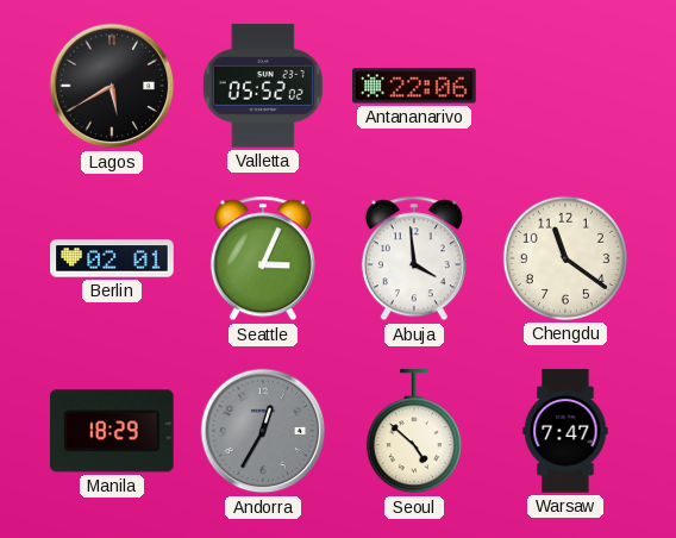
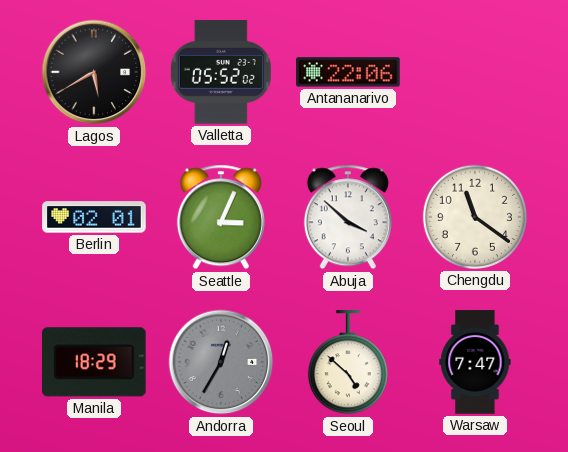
Abuja: 3:59 -> 3:52
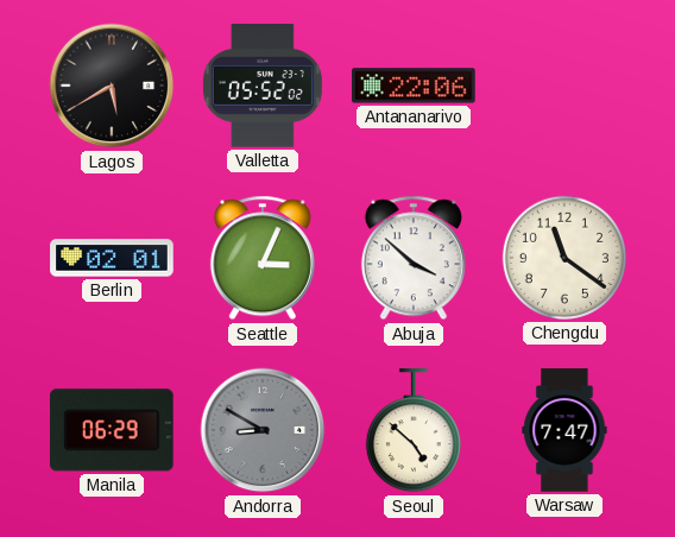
Manila: 18:29 -> 06:29
Andorra: 12:35 -> 8:50
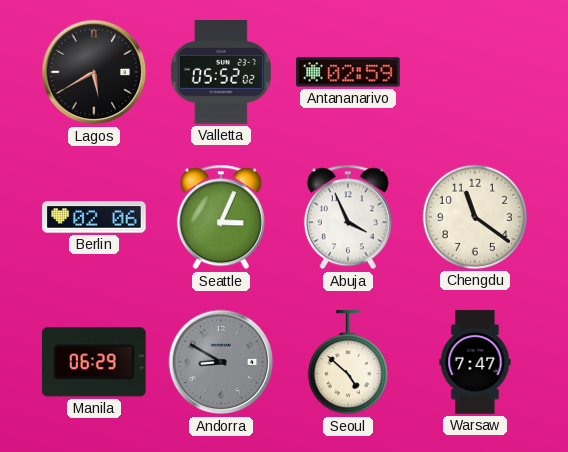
Antananarivo: 22:06 -> 02:59
Berlin: 02:01 -> 02:06
Abuja: 3:52 -> 3:56
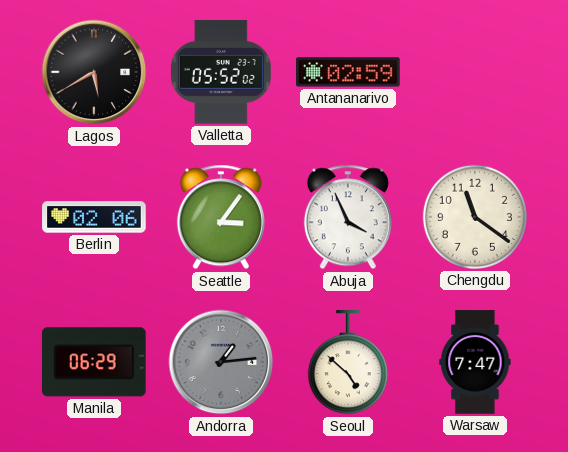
Seattle: 3:04 -> 3:06
Andorra: 8:50 -> 1:14
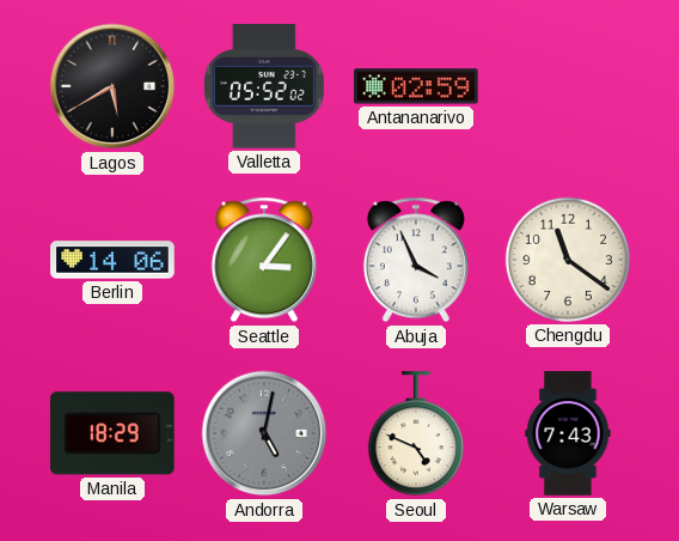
Berlin: 02:06 -> 14:06
Manila: 06:29 -> 18:29
Andorra: 1:14 -> 5:02
Seoul: 4:52 -> 4:49
Warsaw: 7:47 -> 7:43
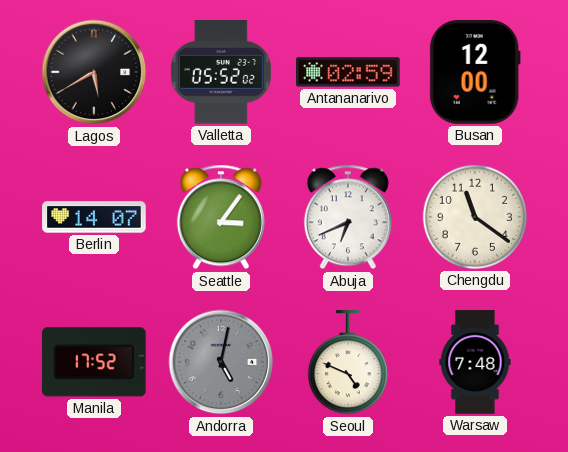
Busan: none -> 12:00
Berlin: 14:06 -> 14:07
Abuja: 3:56 -> 6:41
Manila: 18:29 -> 17:52
Warsaw: 7:43 -> 7:48
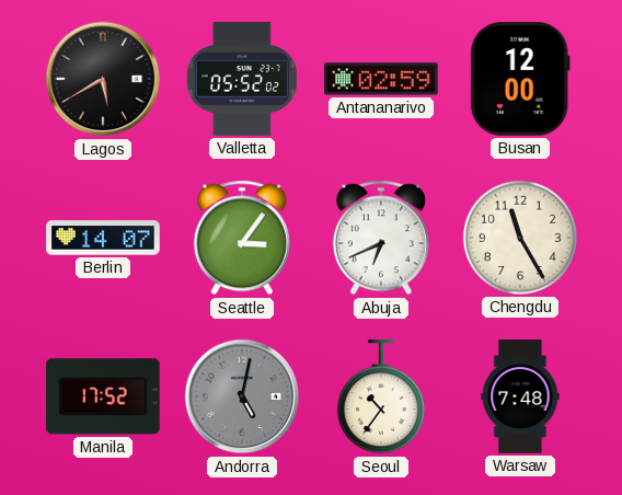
Chengdu: 11:21 -> 11:25
Seoul: 4:49 -> 10:36
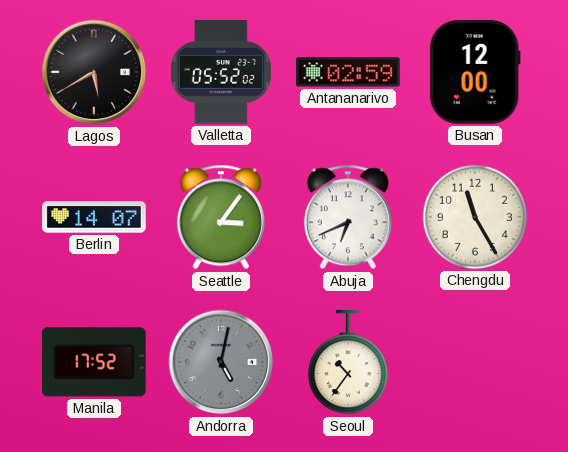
Warsaw: 7:48 -> none
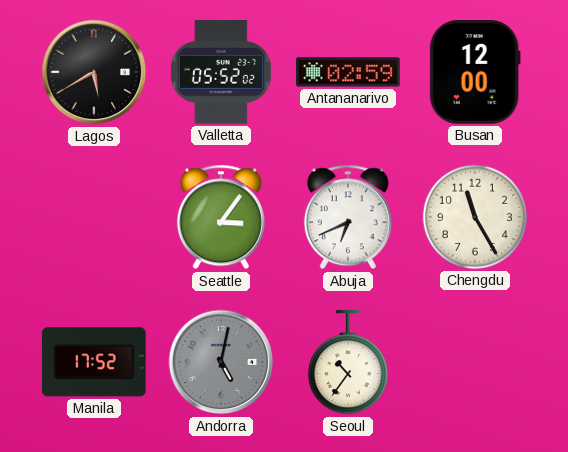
Berlin: 14:07 -> none
